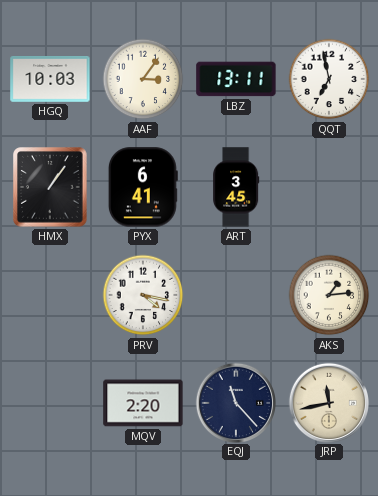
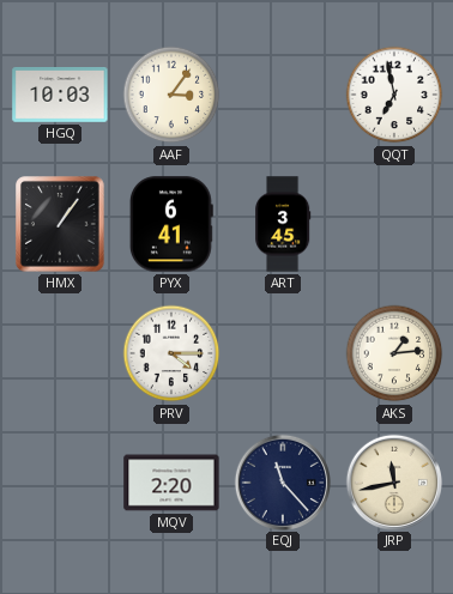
LBZ: 13:11 -> none
PRV: 4:17 -> 4:15
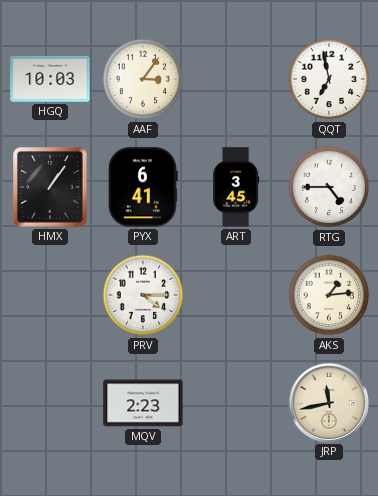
RTG: none -> 4:45
MQV: 2:20 -> 2:23
EQJ: 11:23 -> none
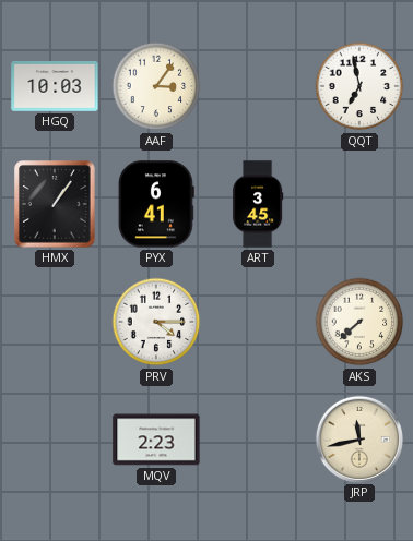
RTG: 4:45 -> none
AKS: 1:14 -> 7:38
